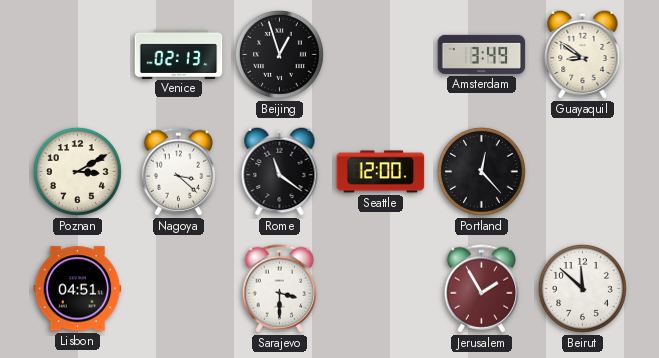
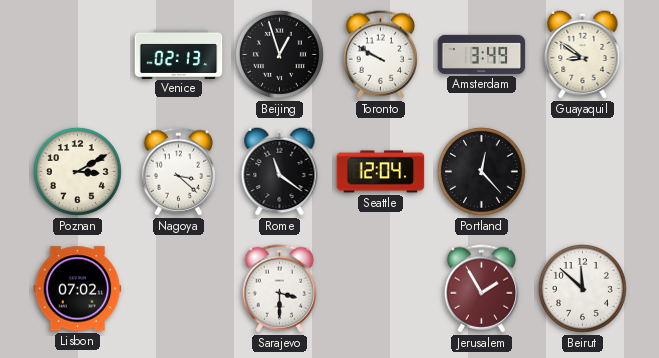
Toronto: none -> 9:50
Seattle: 12:00 -> 12:04
Lisbon: 04:51 -> 07:02
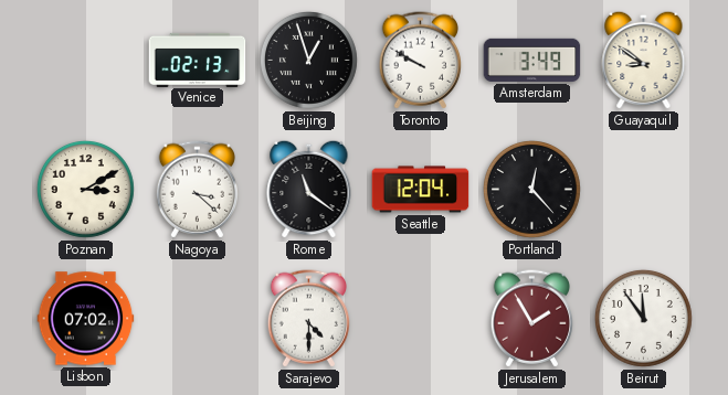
Sarajevo: 3:30 -> 4:30
Beirut: 11:52 -> 11:54
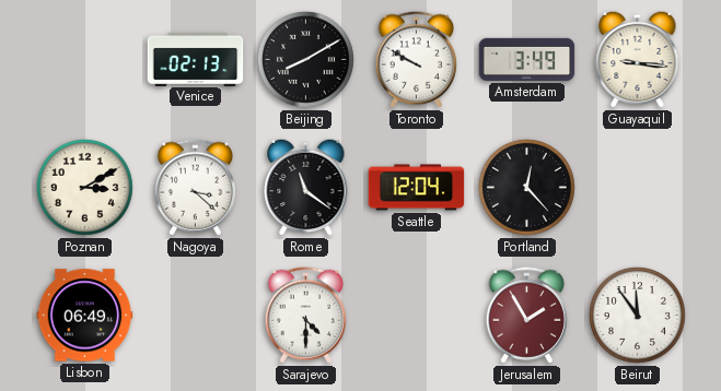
Beijing: 12:57 -> 8:10
Guayaquil: 8:51 -> 9:16
Lisbon: 07:02 -> 06:49
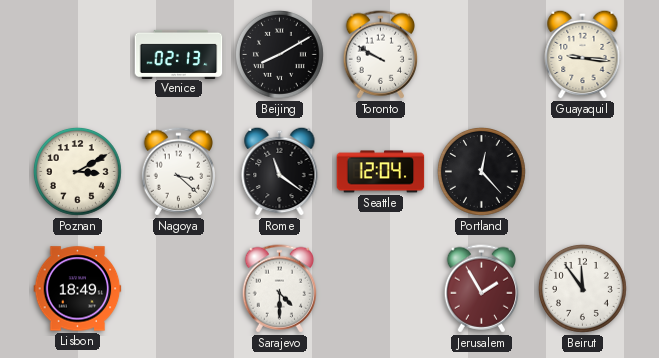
Amsterdam: 3:49 -> none
Lisbon: 06:49 -> 18:49
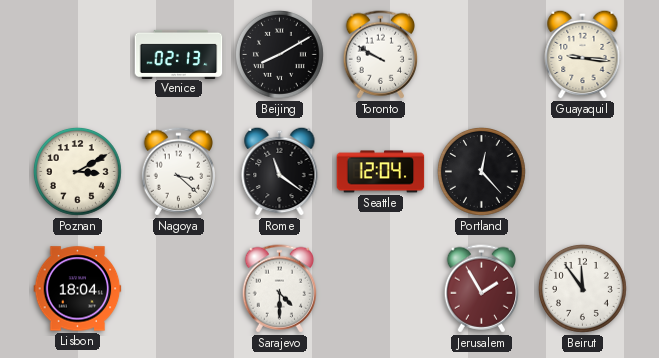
Lisbon: 18:49 -> 18:04
